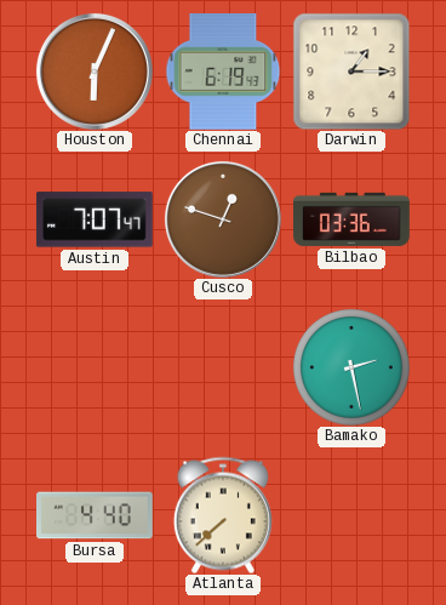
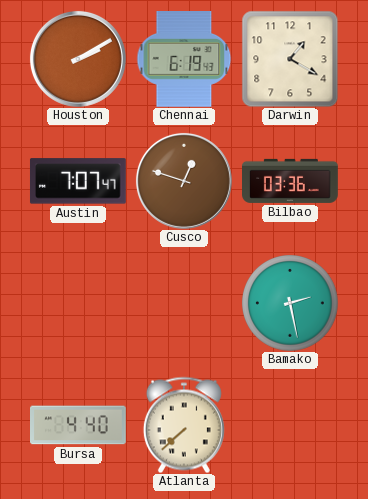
Houston: 6:04 -> 2:10
Darwin: 1:15 -> 1:20
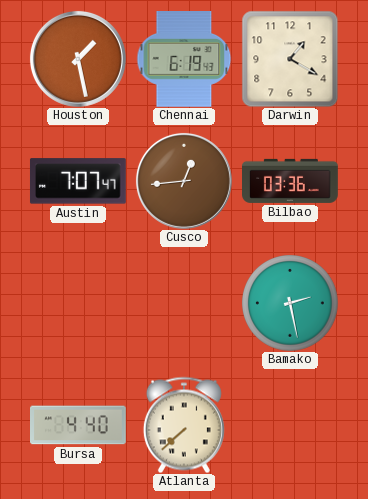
Houston: 2:10 -> 1:28
Cusco: 12:48 -> 12:44
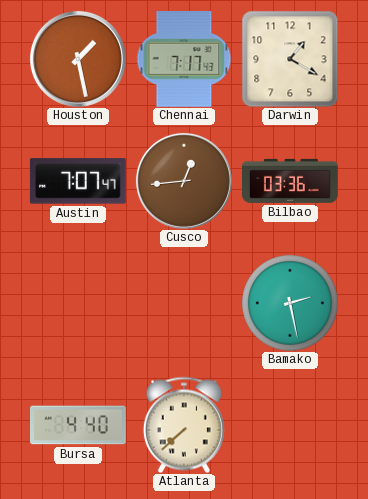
Chennai: 6:19 -> 7:17
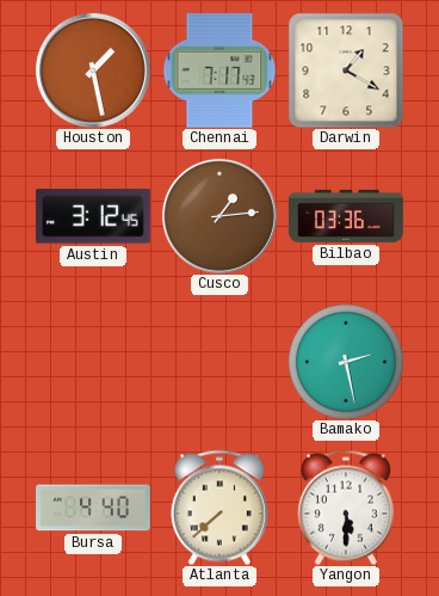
Austin: 7:07 -> 3:12
Cusco: 12:44 -> 1:14
Yangon: none -> 5:30
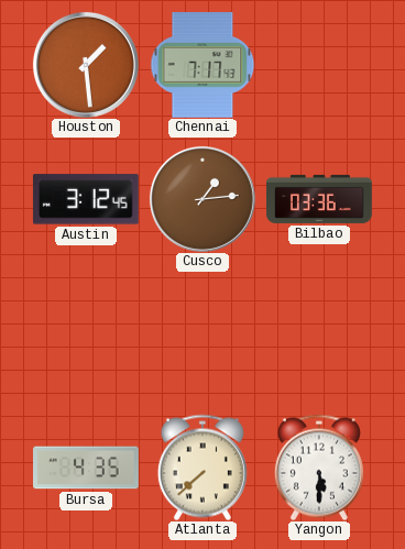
Houston: 1:28 -> 1:29
Darwin: 1:20 -> none
Bamako: 2:28 -> none
Bursa: 4:40 -> 4:35
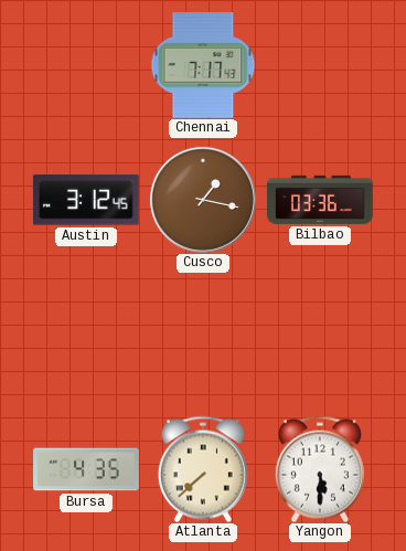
Houston: 1:29 -> none
Cusco: 1:14 -> 1:17
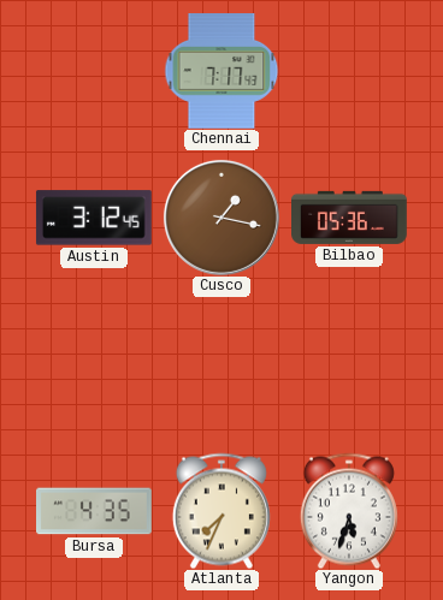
Bilbao: 03:36 -> 05:36
Atlanta: 7:38 -> 7:34
Yangon: 5:30 -> 5:33
